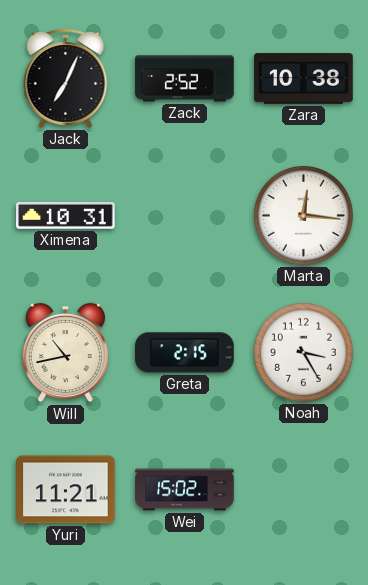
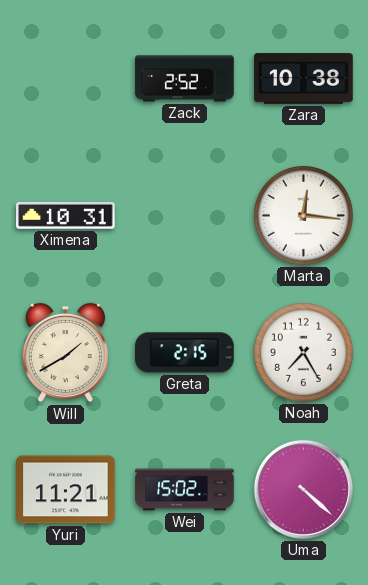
Jack: 7:04 -> none
Will: 10:43 -> 1:40
Noah: 3:25 -> 7:25
Uma: none -> 4:22
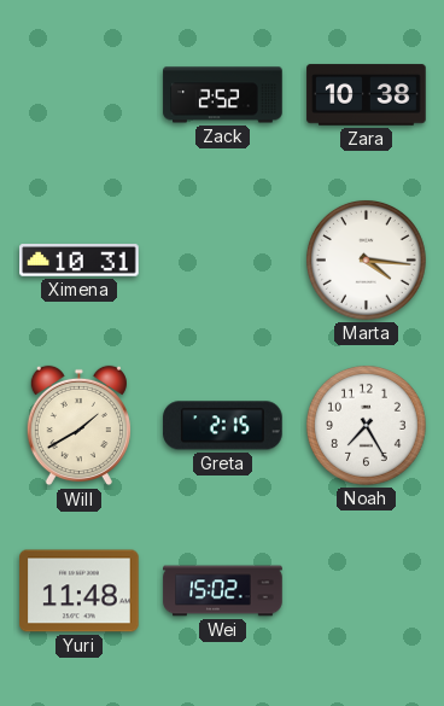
Marta: 12:16 -> 4:16
Yuri: 11:21 -> 11:48
Uma: 4:22 -> none
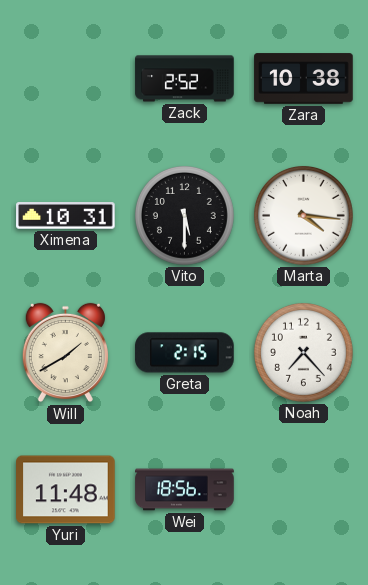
Vito: none -> 5:30
Noah: 7:25 -> 7:23
Wei: 15:02 -> 18:56
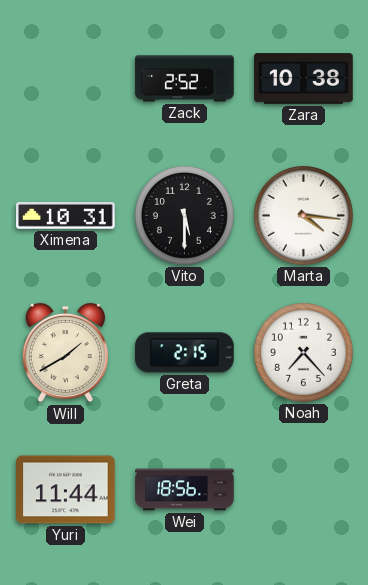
Yuri: 11:48 -> 11:44
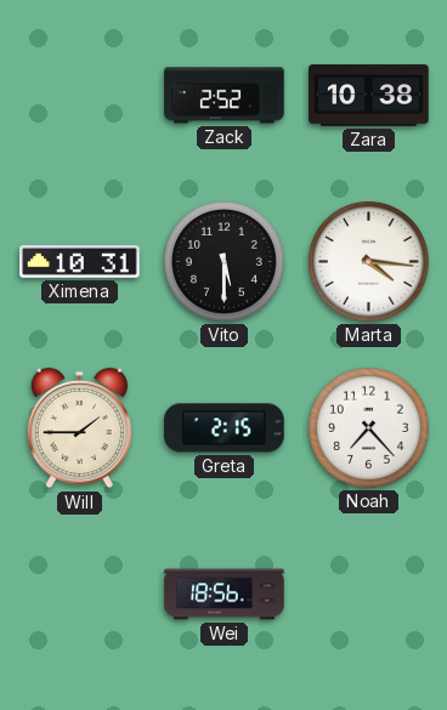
Will: 1:40 -> 1:45
Yuri: 11:44 -> none
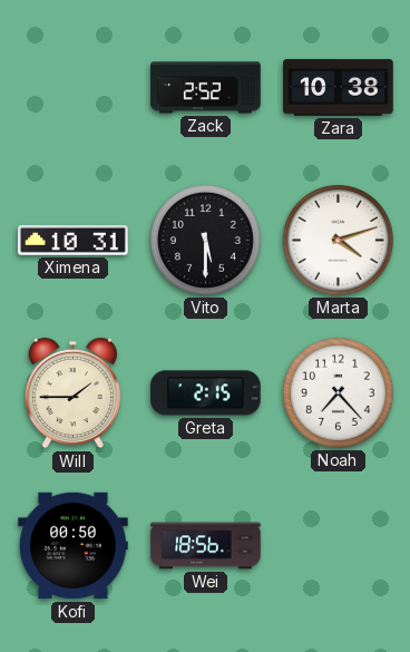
Marta: 4:16 -> 4:12
Kofi: none -> 00:50
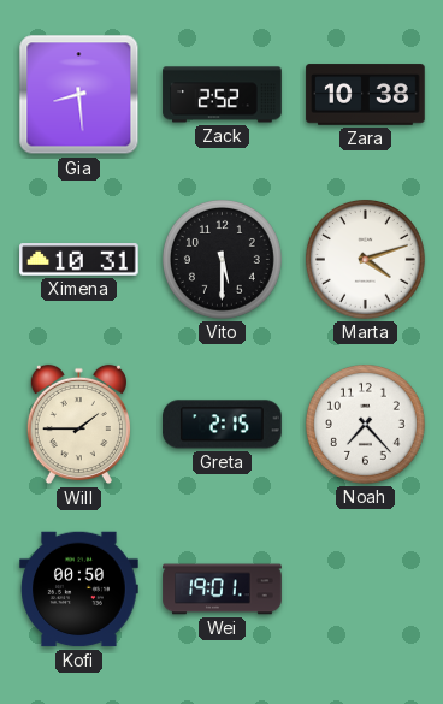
Gia: none -> 8:29
Wei: 18:56 -> 19:01
